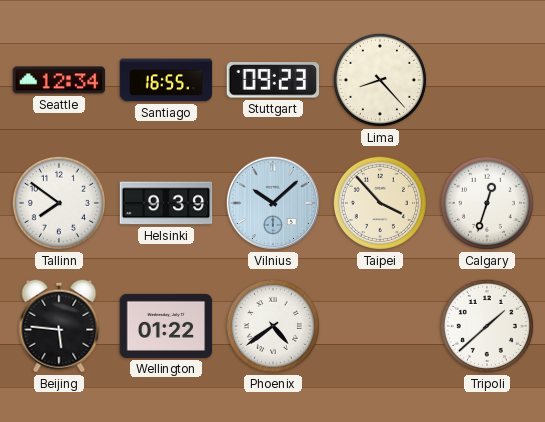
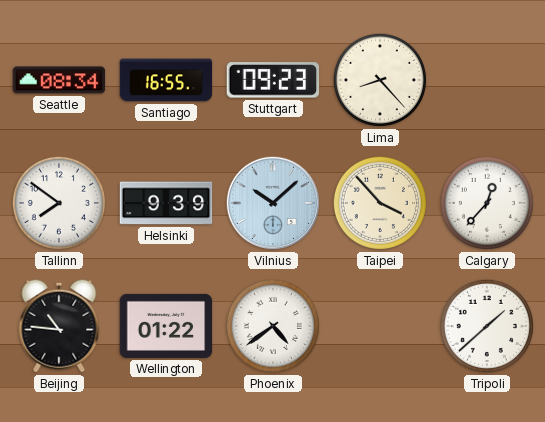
Seattle: 12:34 -> 08:34
Calgary: 12:33 -> 12:37
Beijing: 5:46 -> 10:46
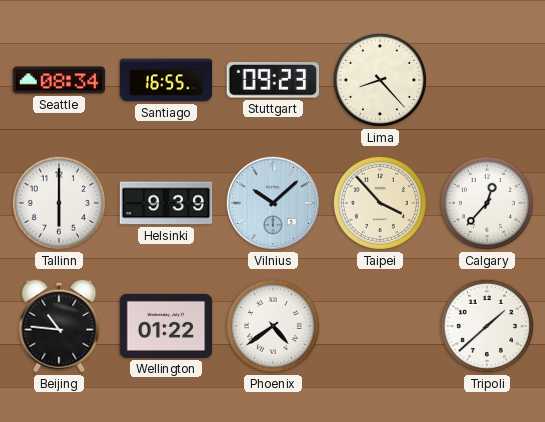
Tallinn: 7:51 -> 6:00
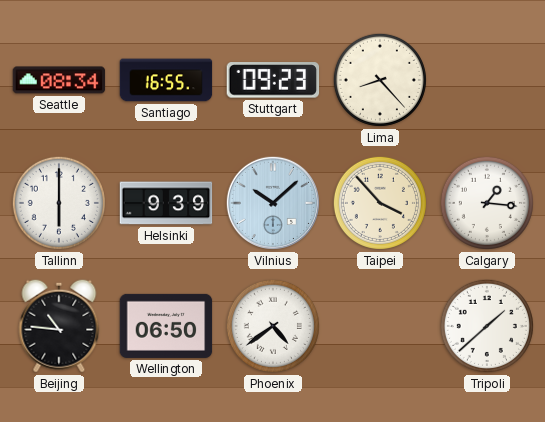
Calgary: 12:37 -> 1:16
Wellington: 01:22 -> 06:50
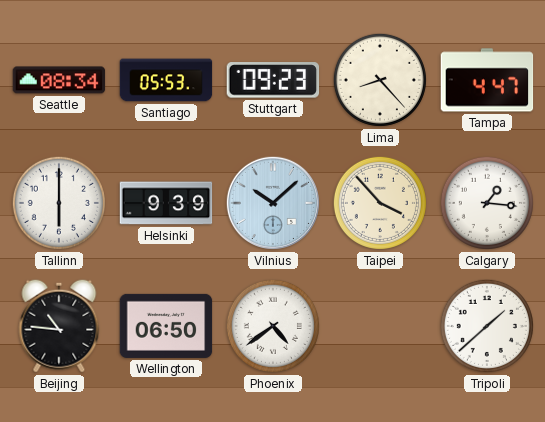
Santiago: 16:55 -> 05:53
Tampa: none -> 4:47
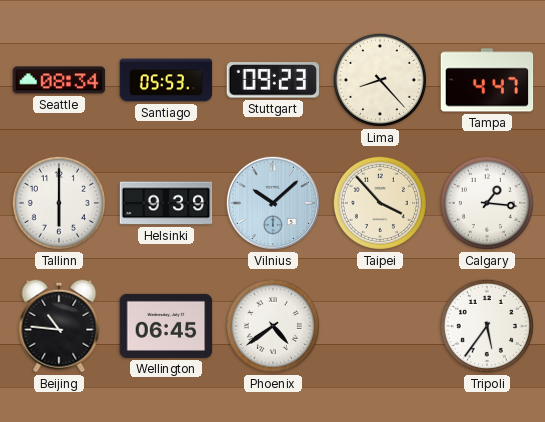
Wellington: 06:50 -> 06:45
Tripoli: 1:38 -> 5:36
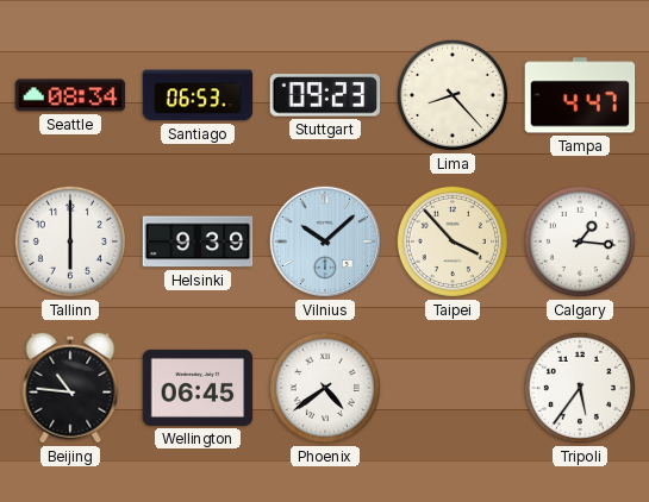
Santiago: 05:53 -> 06:53
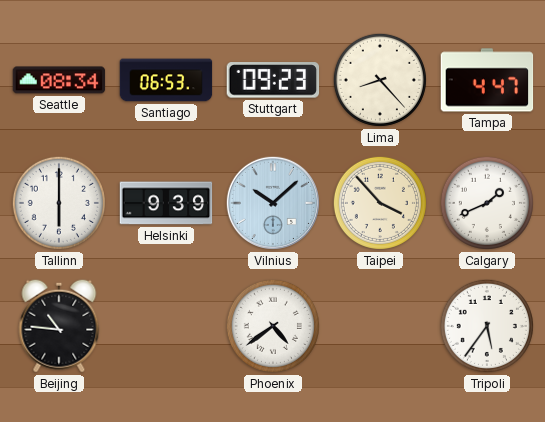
Calgary: 1:16 -> 1:41
Wellington: 06:45 -> none
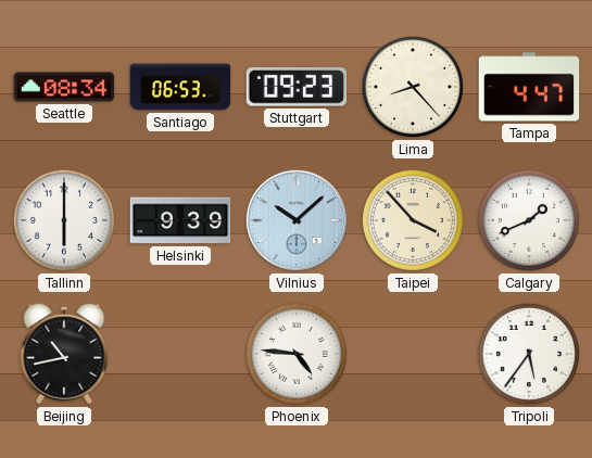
Beijing: 10:46 -> 10:43
Phoenix: 4:39 -> 4:46
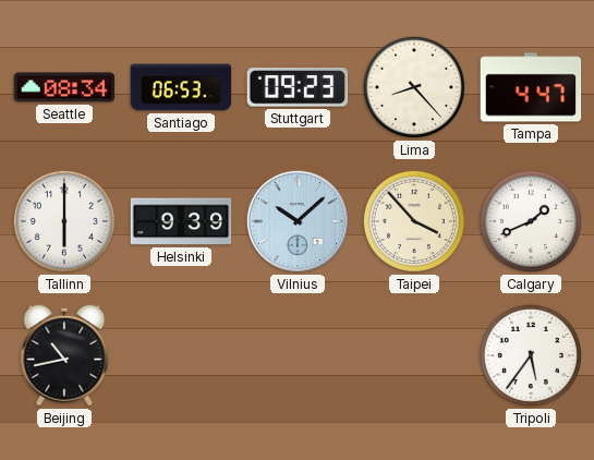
Phoenix: 4:46 -> none
